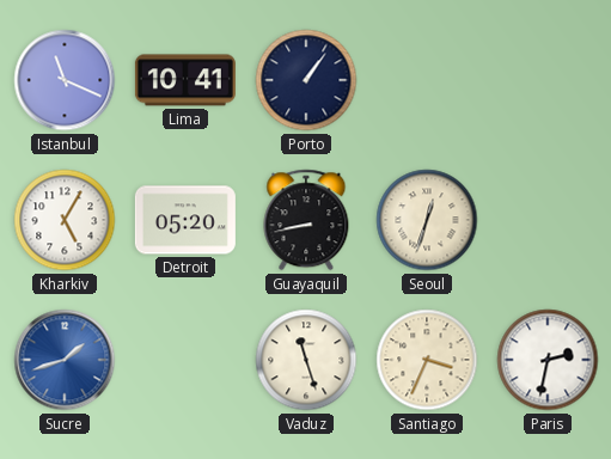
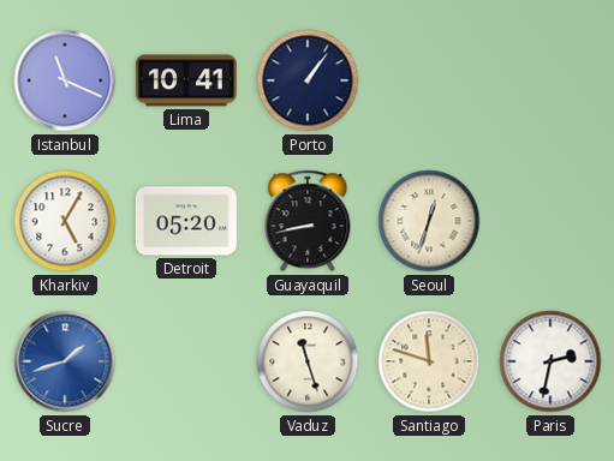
Santiago: 3:34 -> 11:48
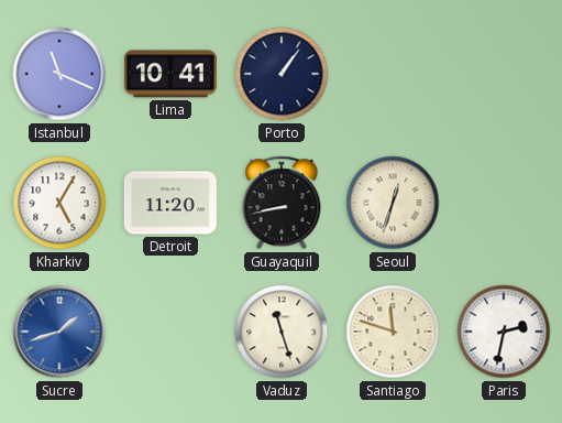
Detroit: 05:20 -> 11:20
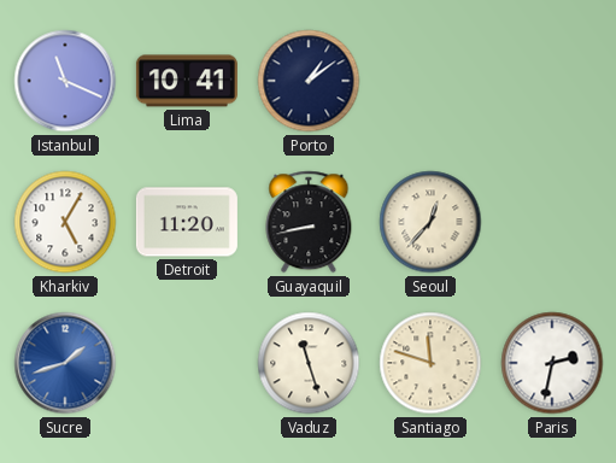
Porto: 1:06 -> 1:09
Seoul: 12:33 -> 12:37
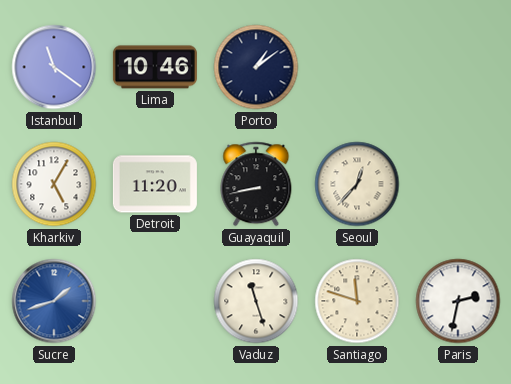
Istanbul: 11:19 -> 11:21
Lima: 10:41 -> 10:46
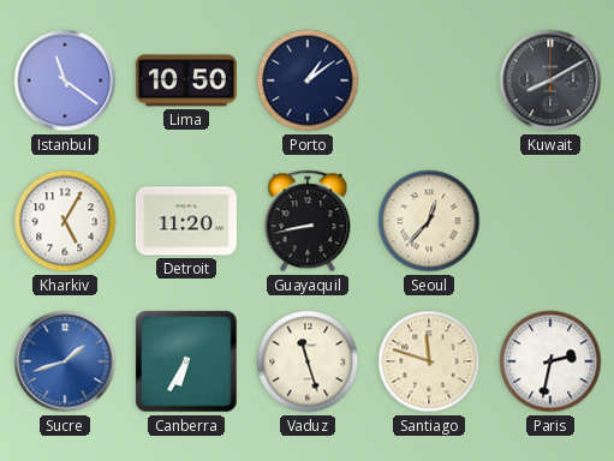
Lima: 10:46 -> 10:50
Kuwait: none -> 8:10
Canberra: none -> 6:35
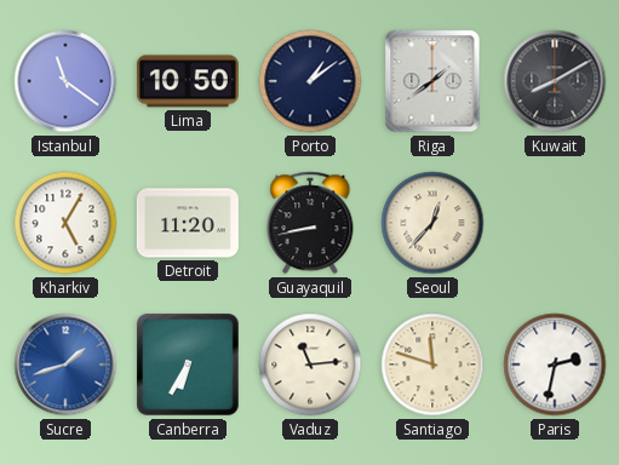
Riga: none -> 1:39
Vaduz: 11:27 -> 11:14
